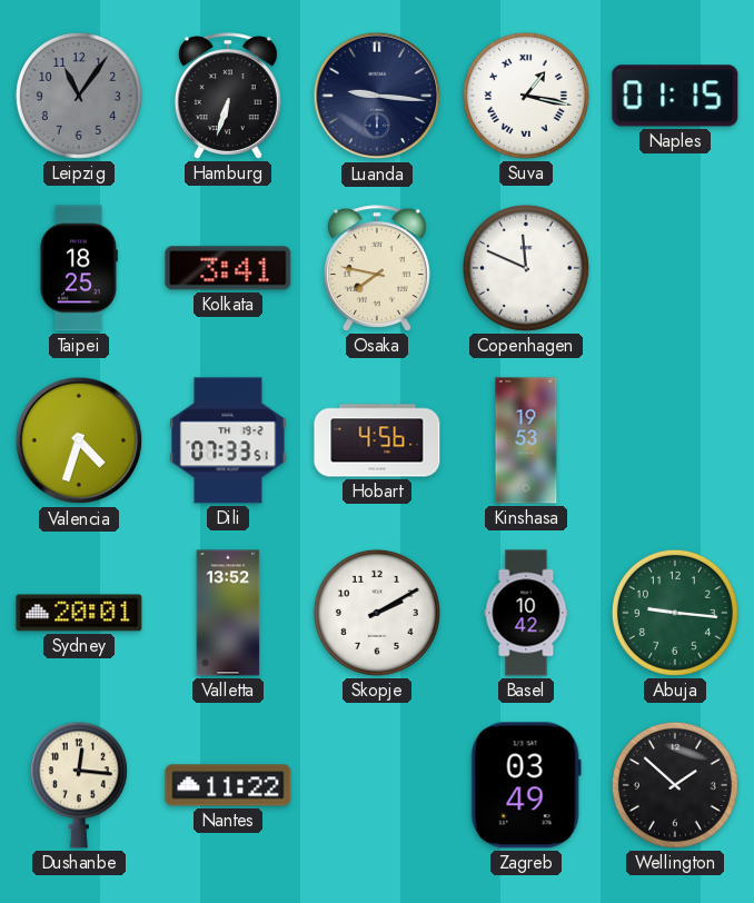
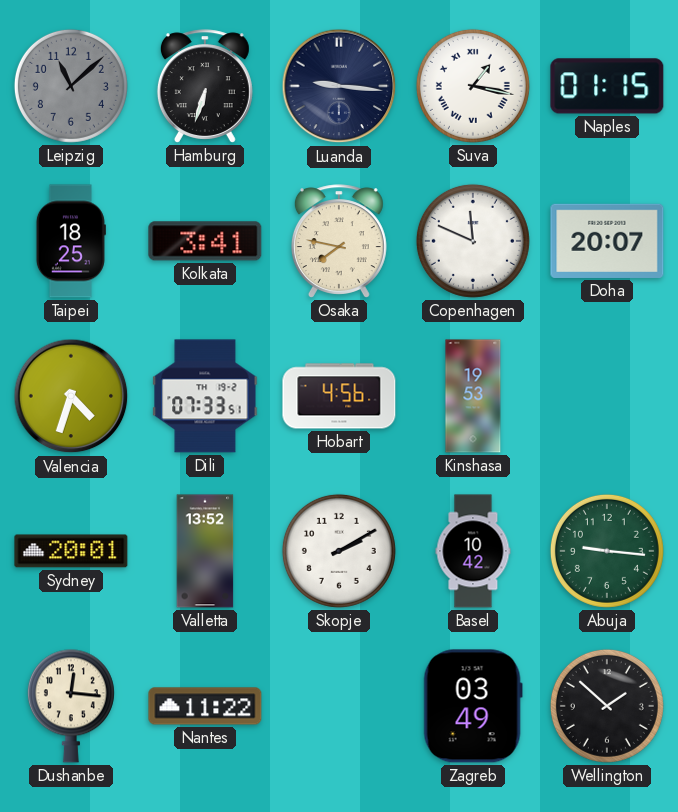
Leipzig: 11:06 -> 11:08
Doha: none -> 20:07
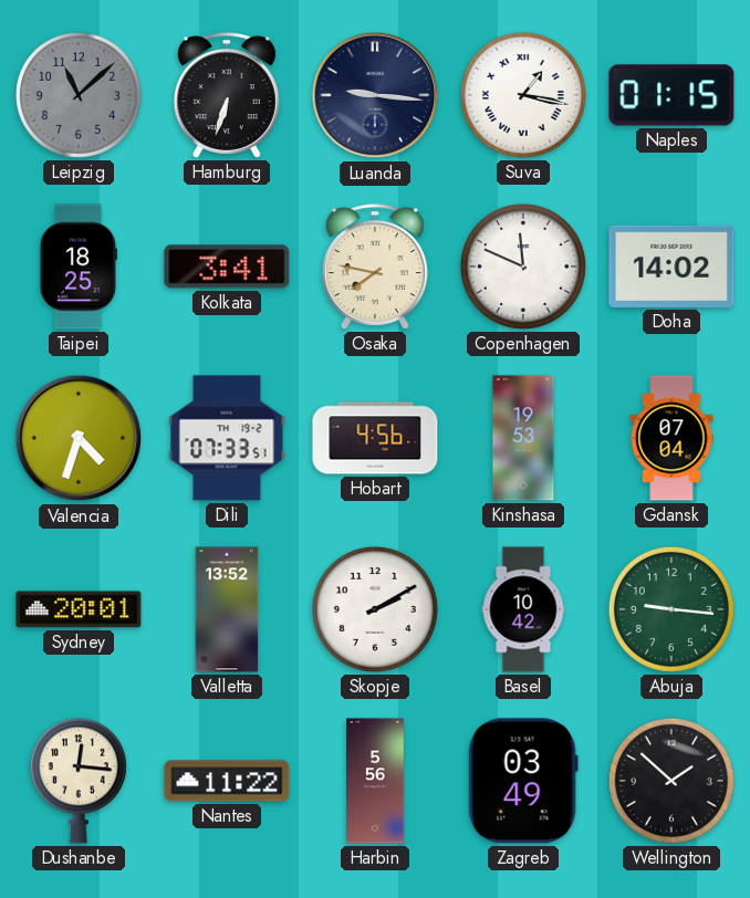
Doha: 20:07 -> 14:02
Gdansk: none -> 07:04
Harbin: none -> 5:56
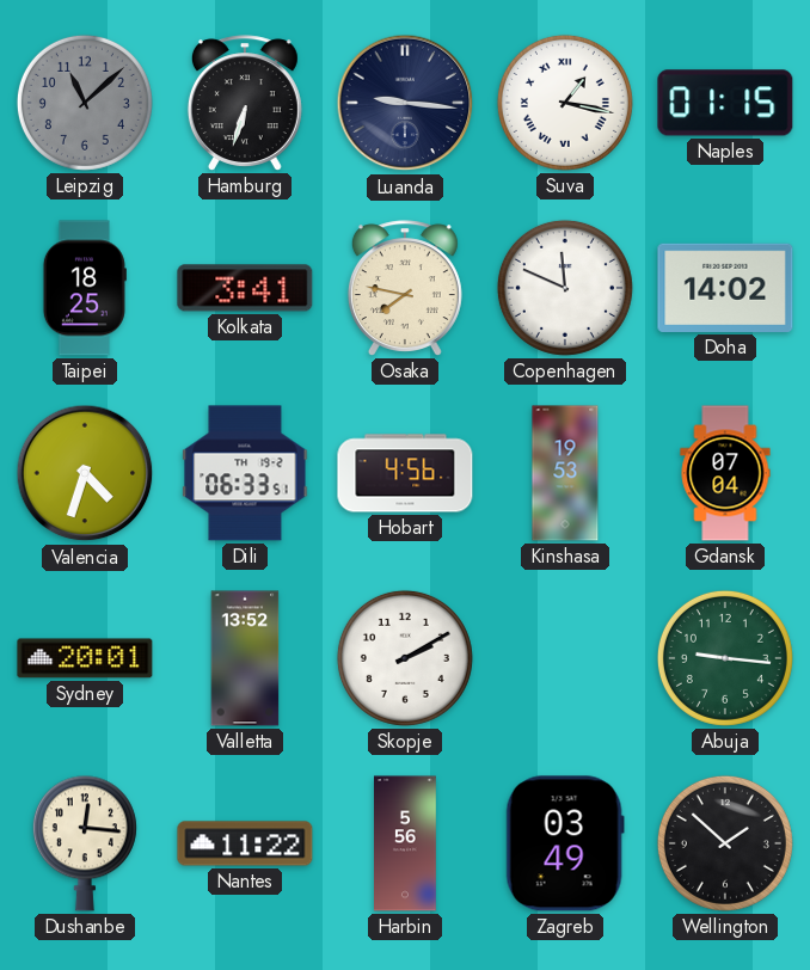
Dili: 07:33 -> 06:33
Basel: 10:42 -> none
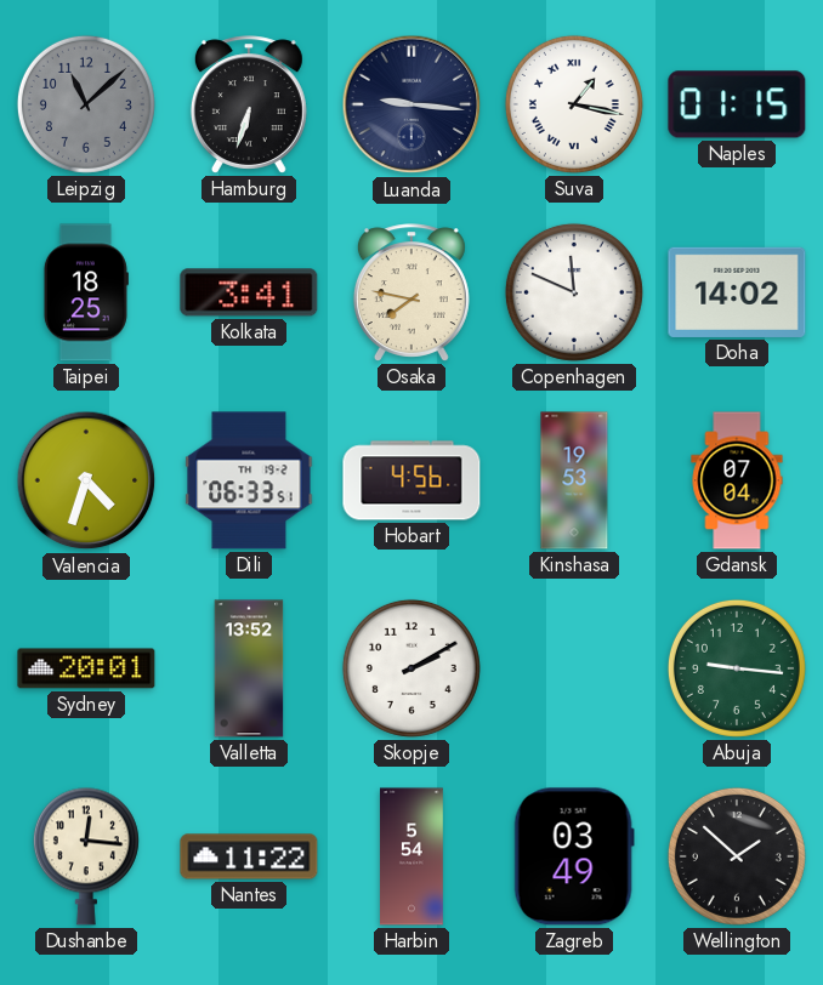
Harbin: 5:56 -> 5:54
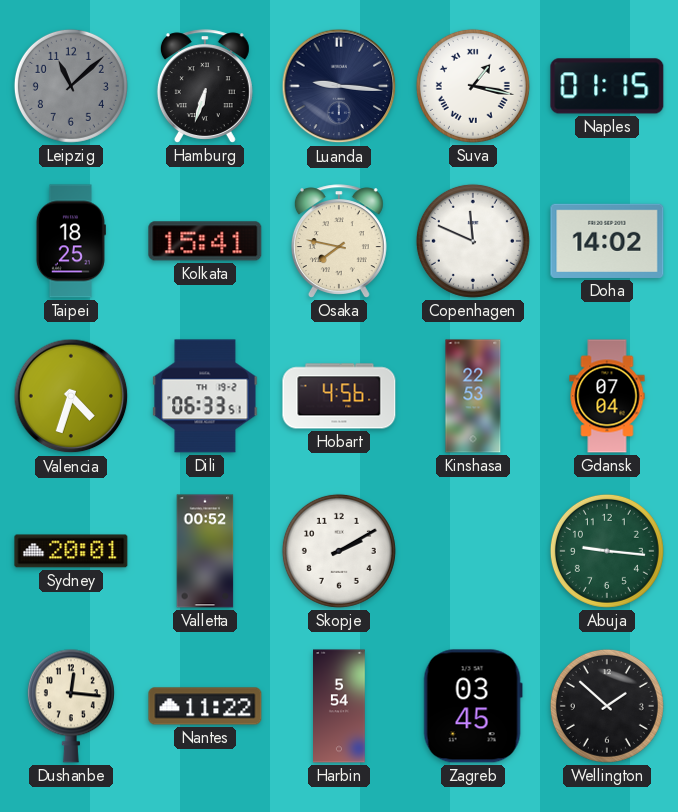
Kolkata: 3:41 -> 15:41
Kinshasa: 19:53 -> 22:53
Valletta: 13:52 -> 00:52
Zagreb: 03:49 -> 03:45
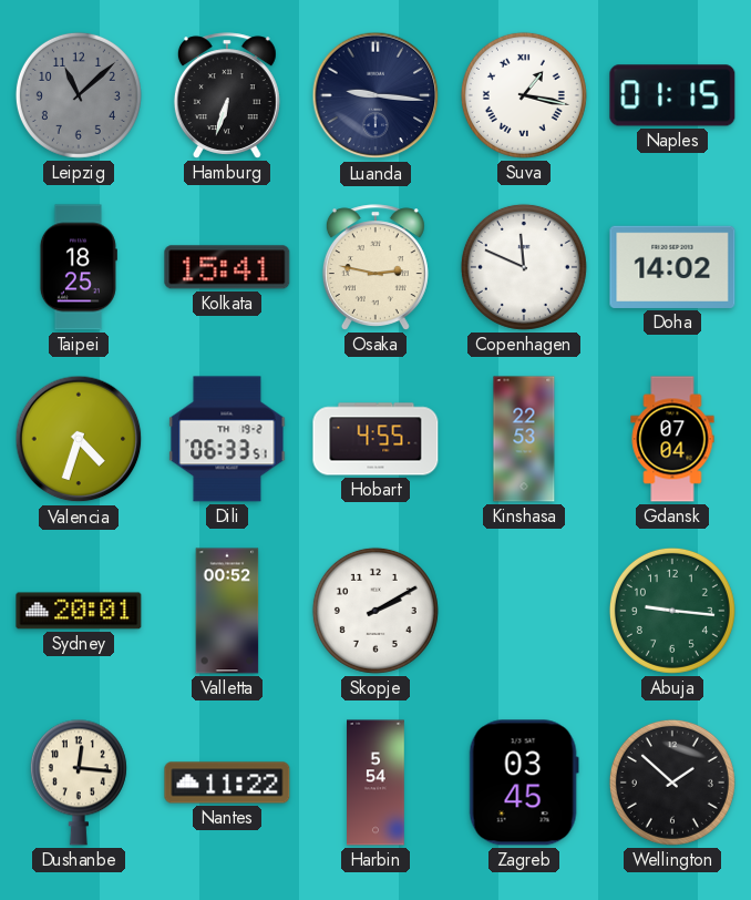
Osaka: 7:47 -> 2:47
Hobart: 4:56 -> 4:55
